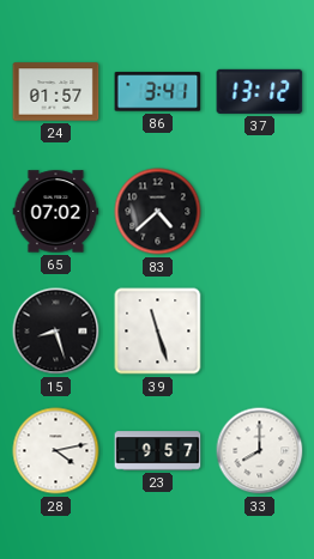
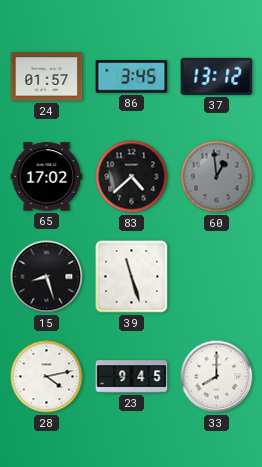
86: 3:41 -> 3:45
65: 07:02 -> 17:02
60: none -> 12:59
23: 9:57 -> 9:45
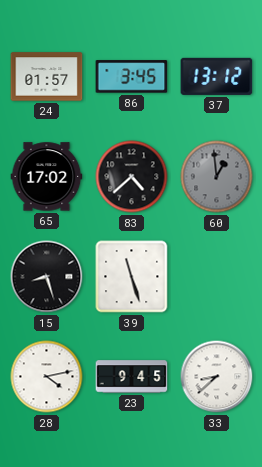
33: 8:00 -> 8:38
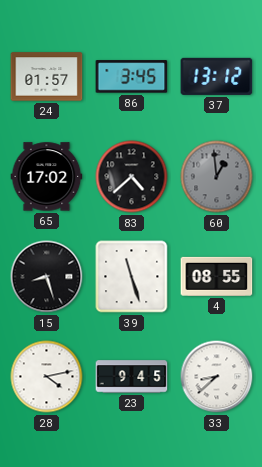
4: none -> 08:55
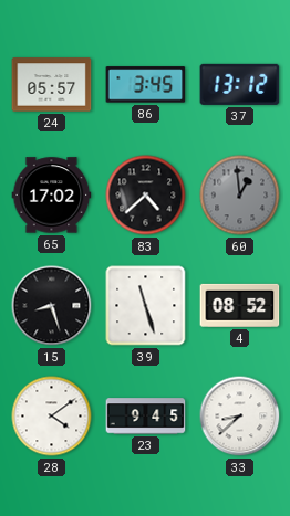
24: 01:57 -> 05:57
4: 08:55 -> 08:52
28: 4:13 -> 4:09
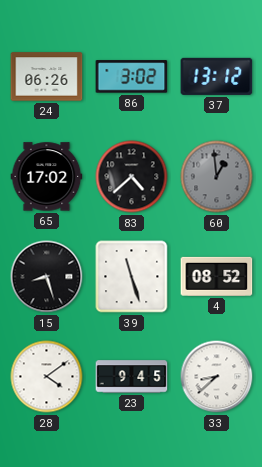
24: 05:57 -> 06:26
86: 3:45 -> 3:02
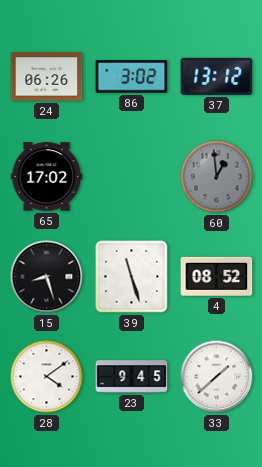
83: 4:38 -> none
33: 8:38 -> 1:38
